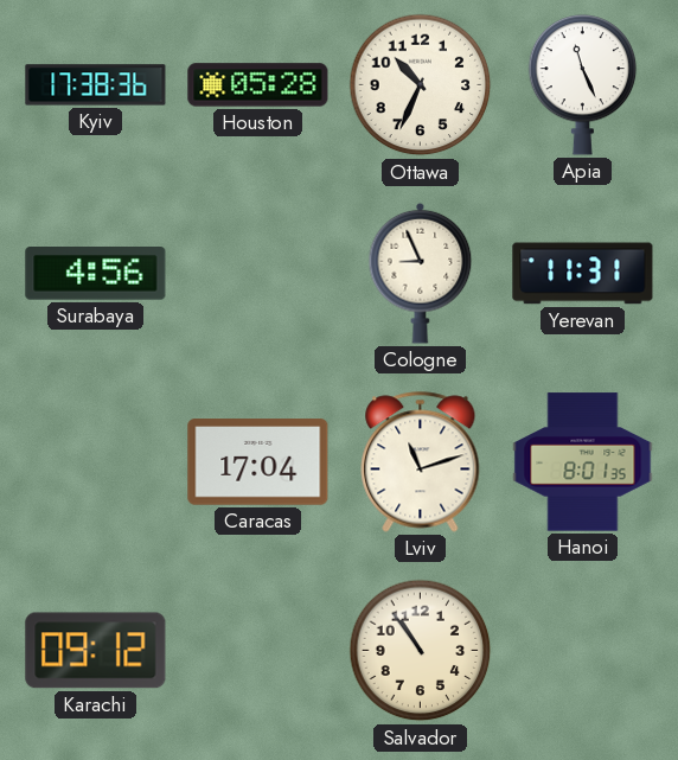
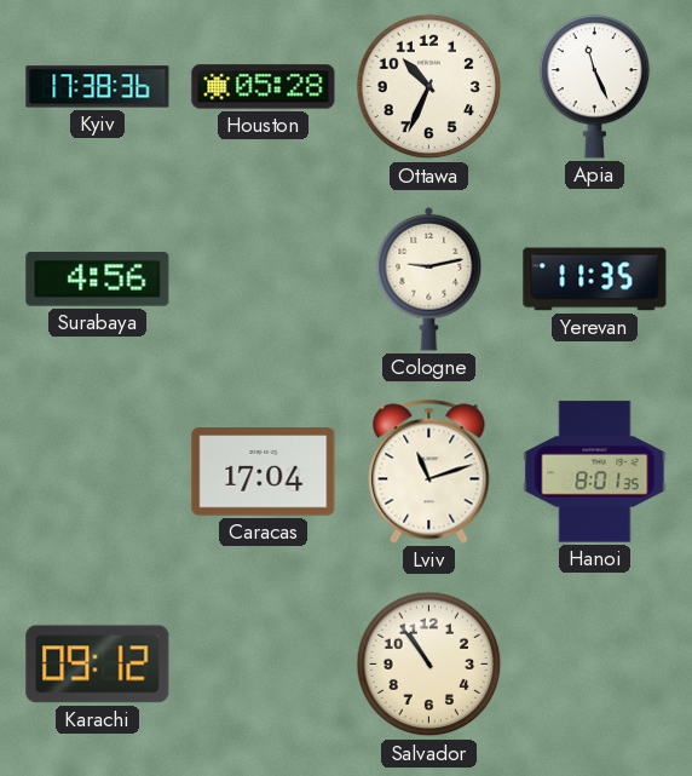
Cologne: 8:56 -> 9:13
Yerevan: 11:31 -> 11:35
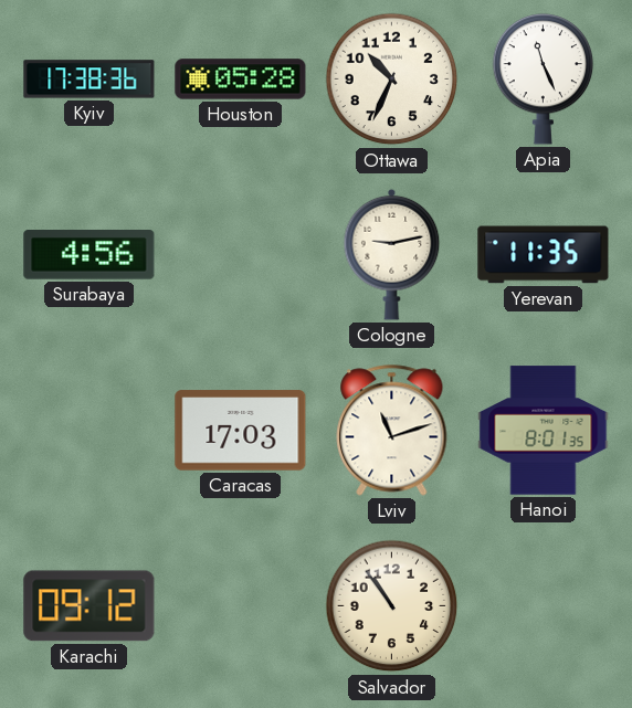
Caracas: 17:04 -> 17:03
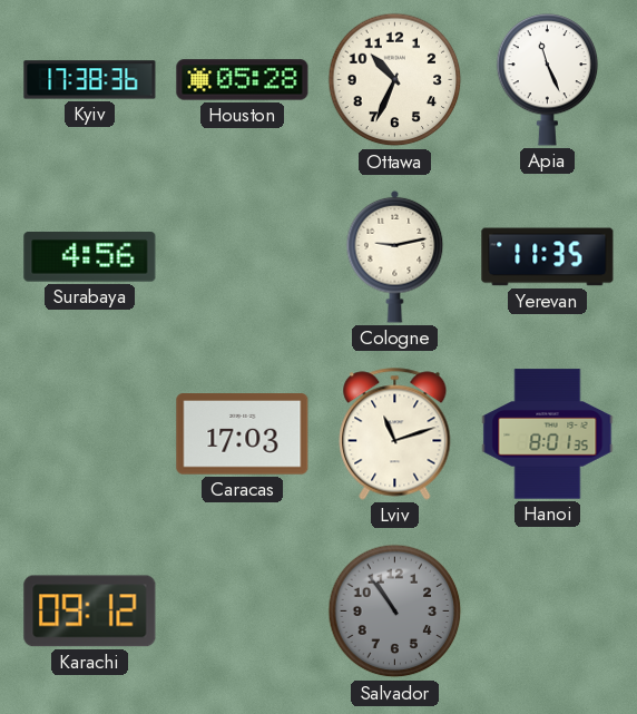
Salvador dial: cream -> grey
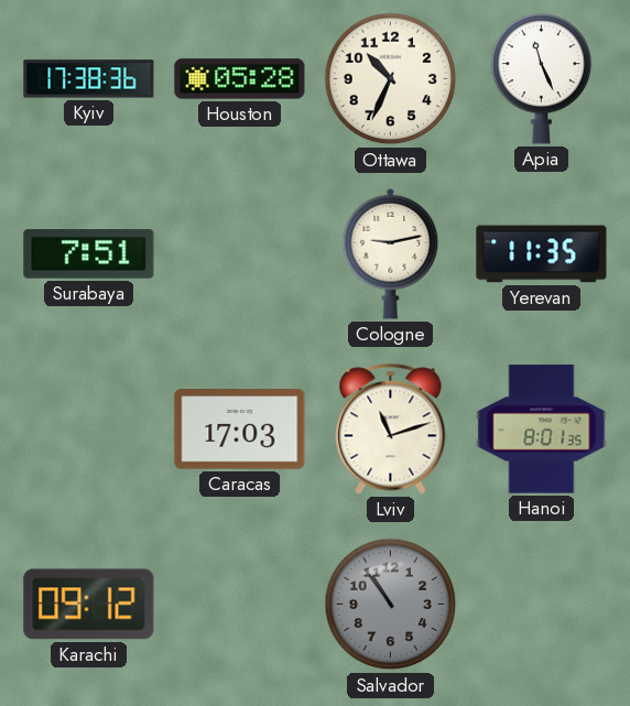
Surabaya: 4:56 -> 7:51
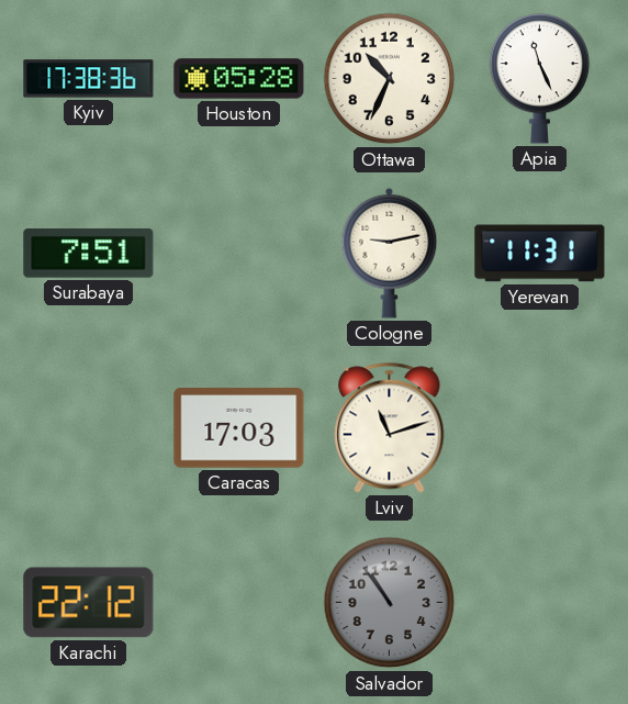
Yerevan: 11:35 -> 11:31
Hanoi: 8:01 -> none
Karachi: 09:12 -> 22:12
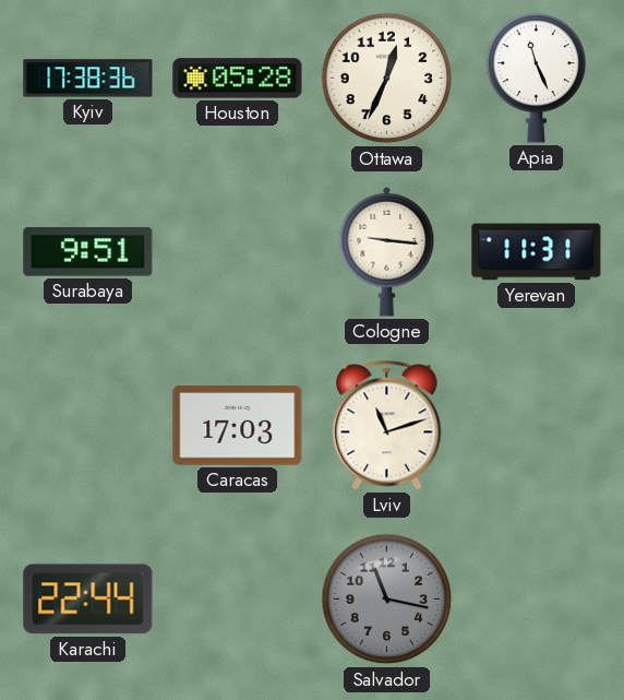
Ottawa: 10:34 -> 12:34
Surabaya: 7:51 -> 9:51
Cologne: 9:13 -> 9:16
Karachi: 22:12 -> 22:44
Salvador: 10:54 -> 11:17
